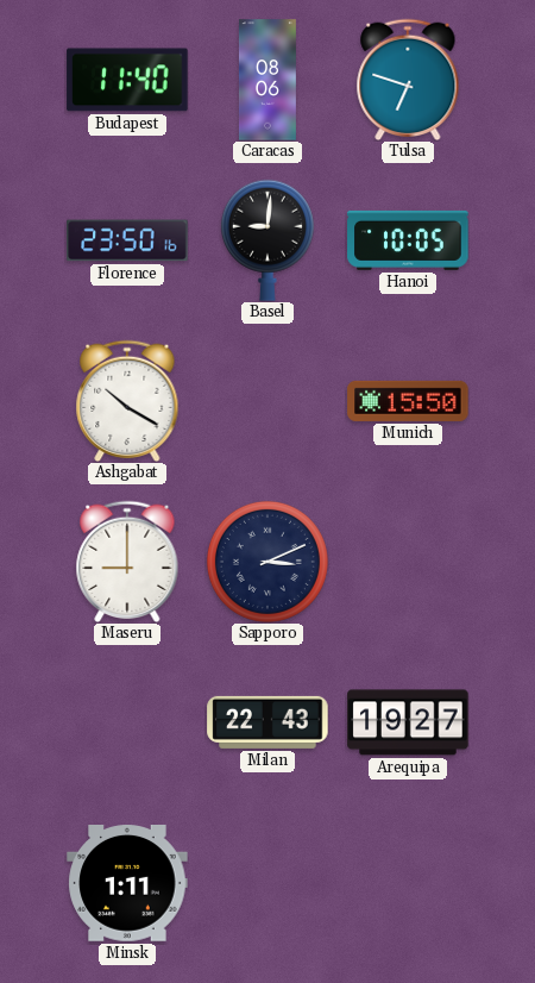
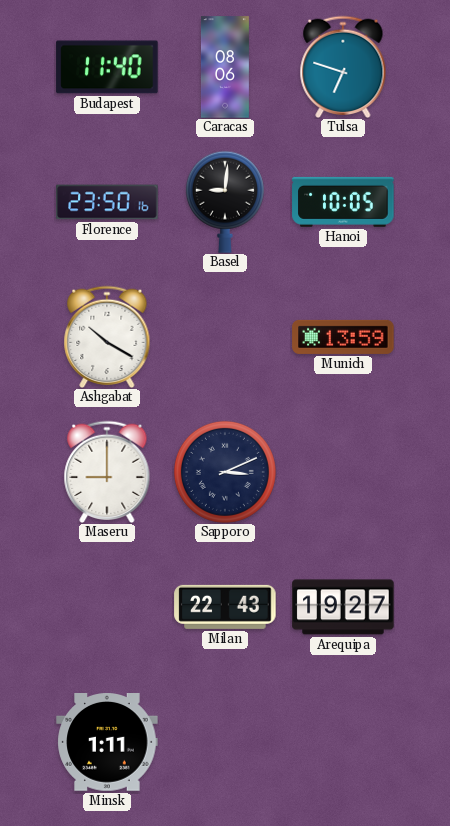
Munich: 15:50 -> 13:59
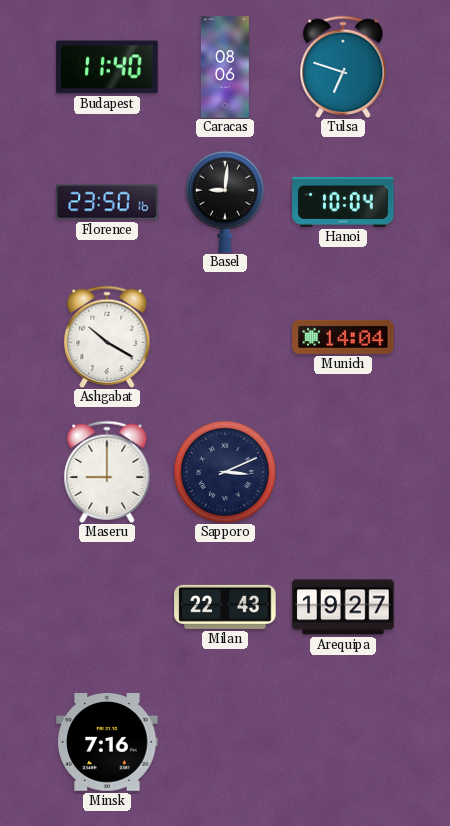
Hanoi: 10:05 -> 10:04
Munich: 13:59 -> 14:04
Minsk: 1:11 -> 7:16
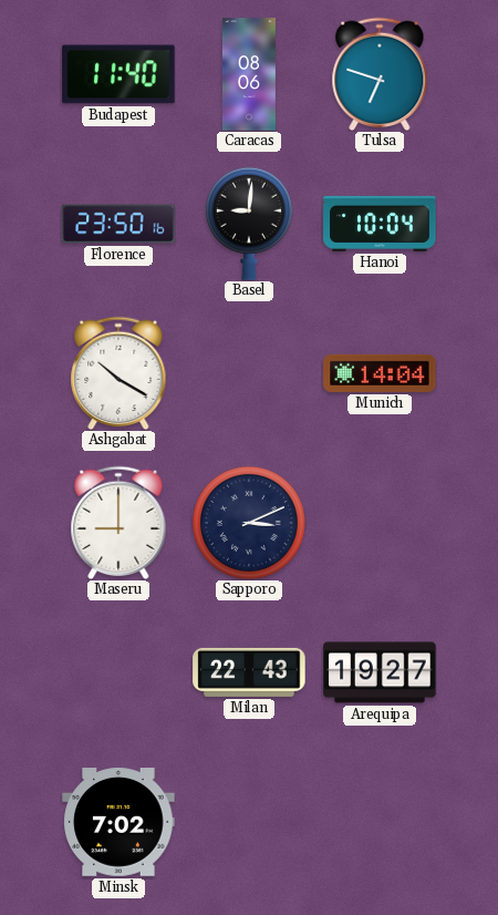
Minsk: 7:16 -> 7:02
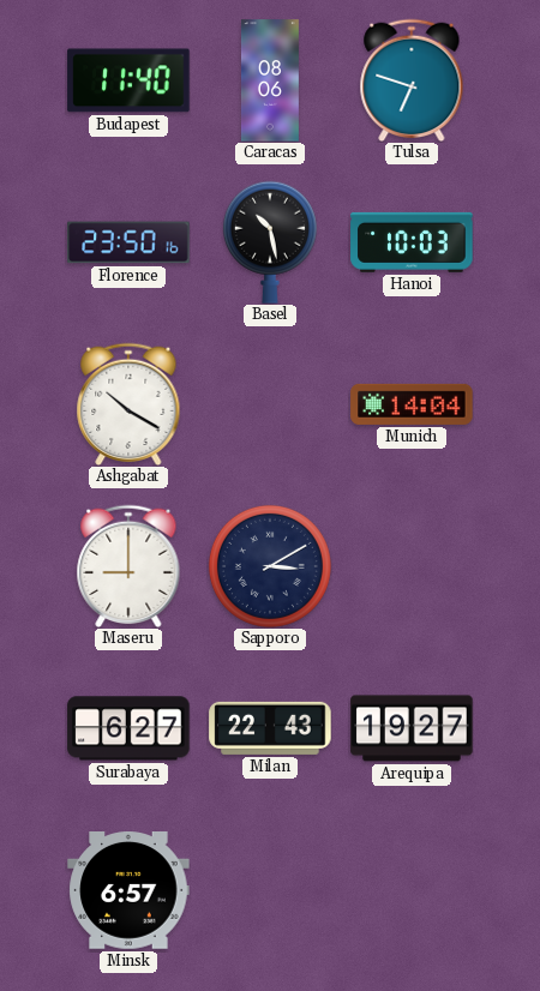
Basel: 9:01 -> 10:28
Hanoi: 10:04 -> 10:03
Sapporo: 3:11 -> 3:10
Surabaya: none -> 6:27
Minsk: 7:02 -> 6:57
